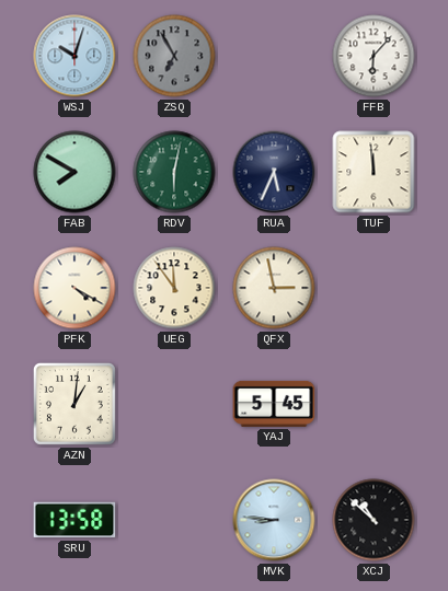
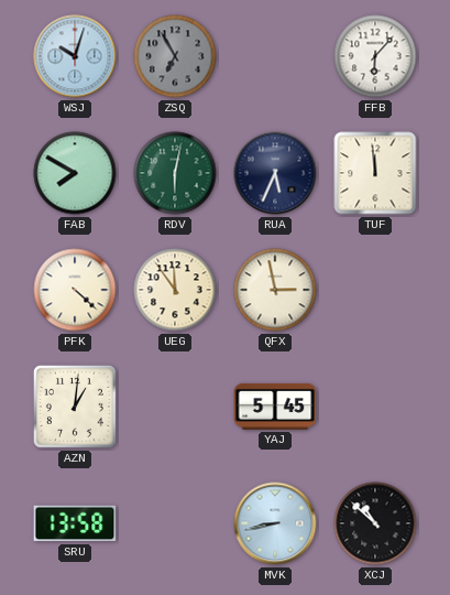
PFK: 4:20 -> 4:22
MVK: 8:46 -> 8:43
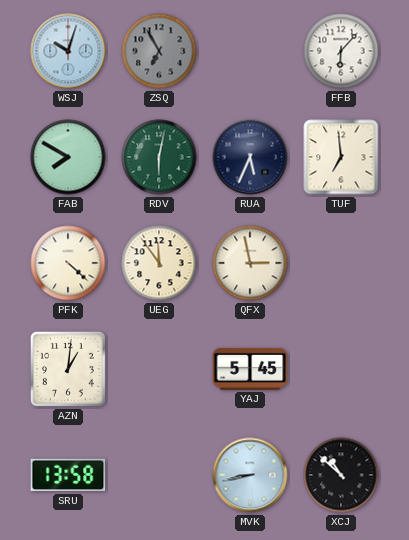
TUF: 11:59 -> 6:59
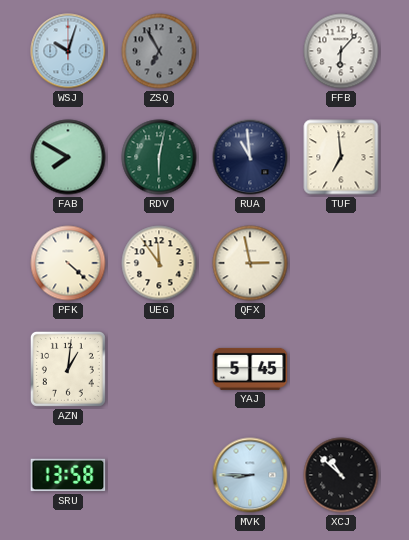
RUA: 5:34 -> 10:59
MVK: 8:43 -> 8:45
